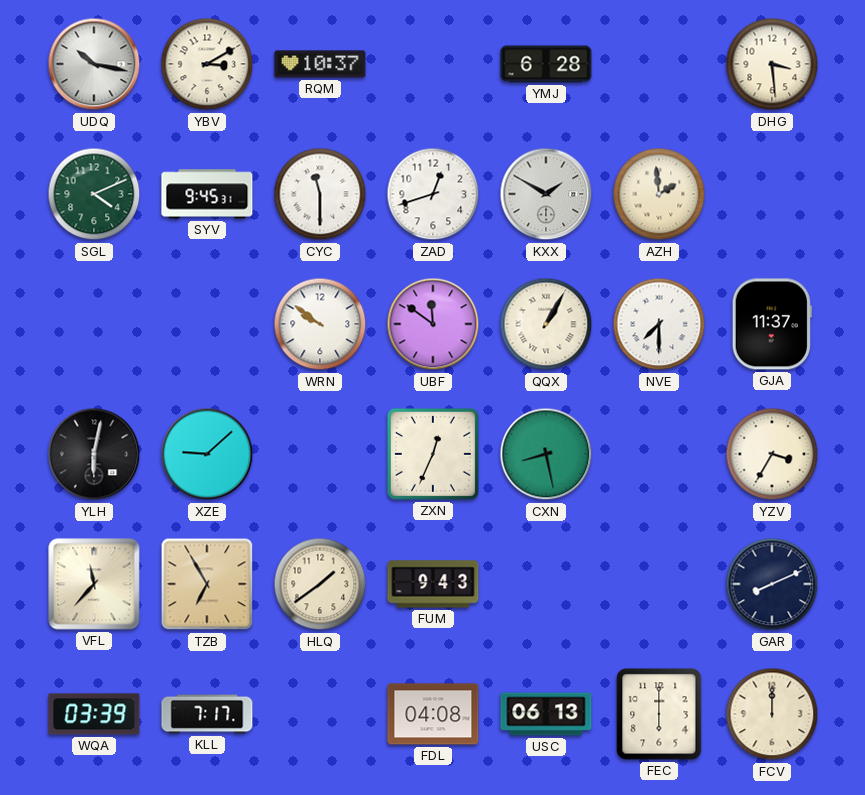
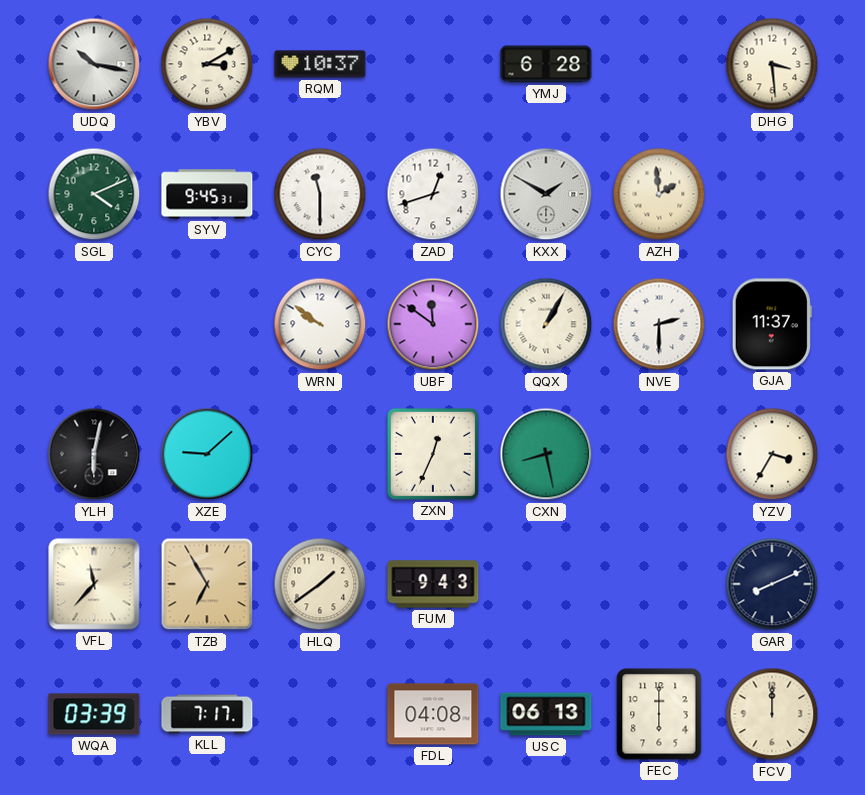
NVE: 7:30 -> 2:30
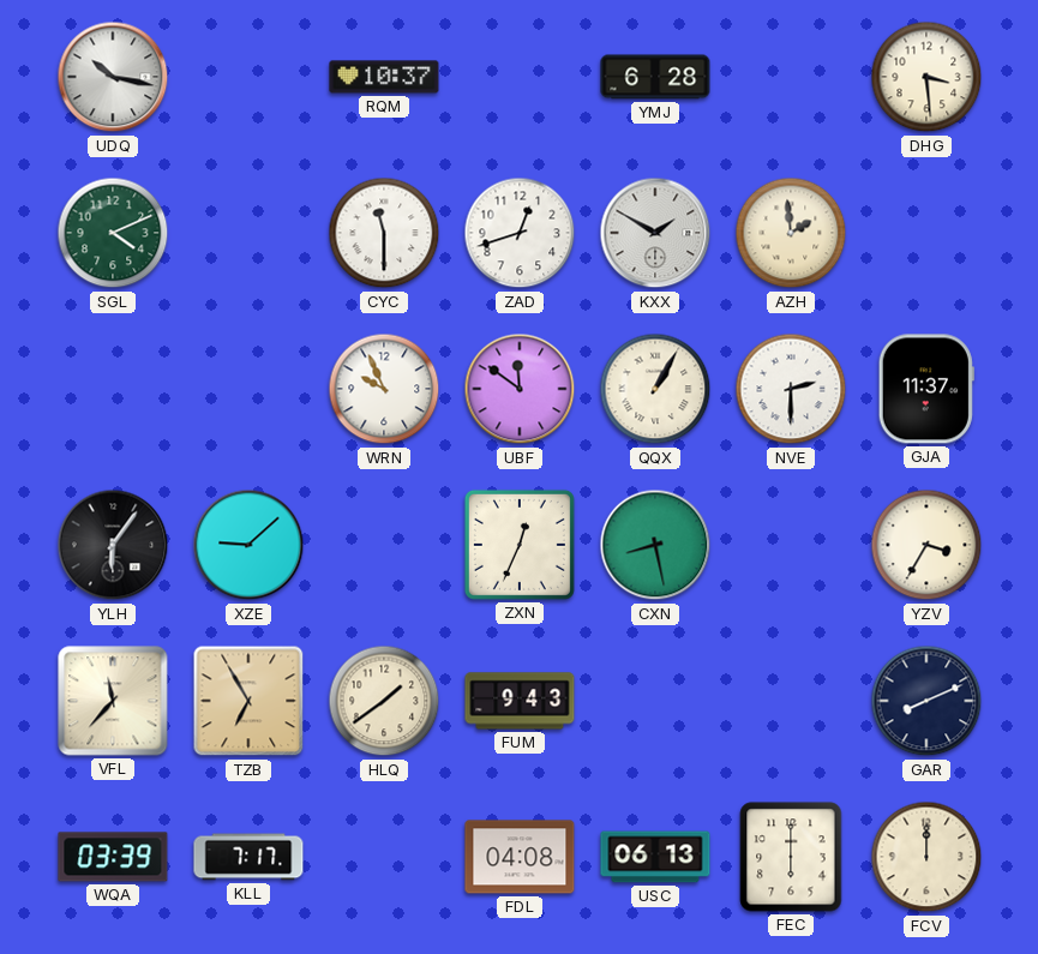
YBV: 3:10 -> none
SYV: 9:45 -> none
WRN: 9:51 -> 9:56
YLH: 6:02 -> 6:06
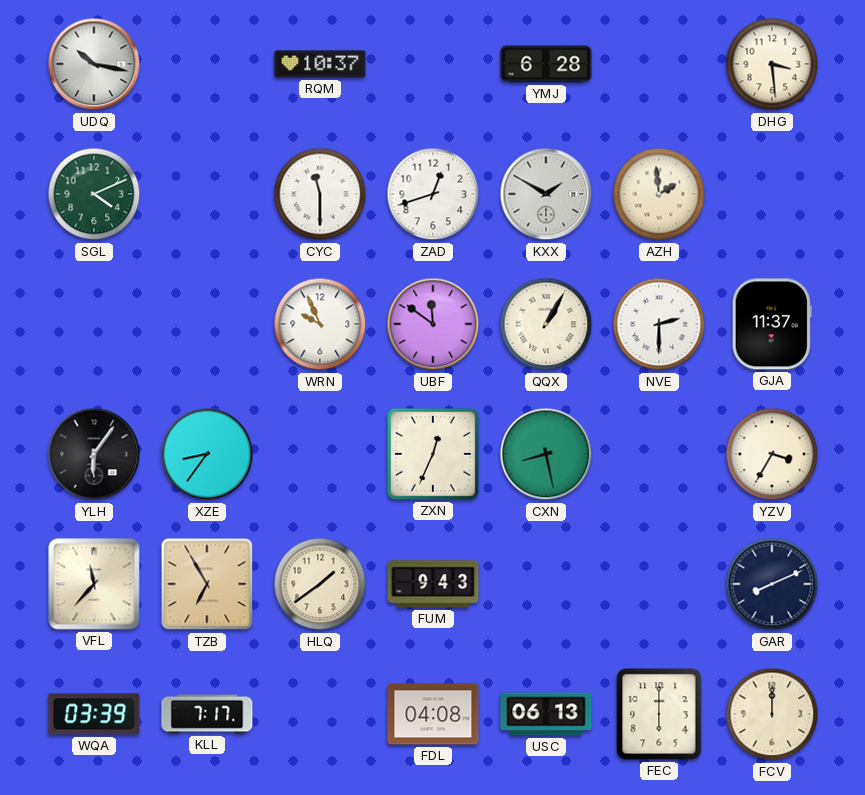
XZE: 9:08 -> 8:36
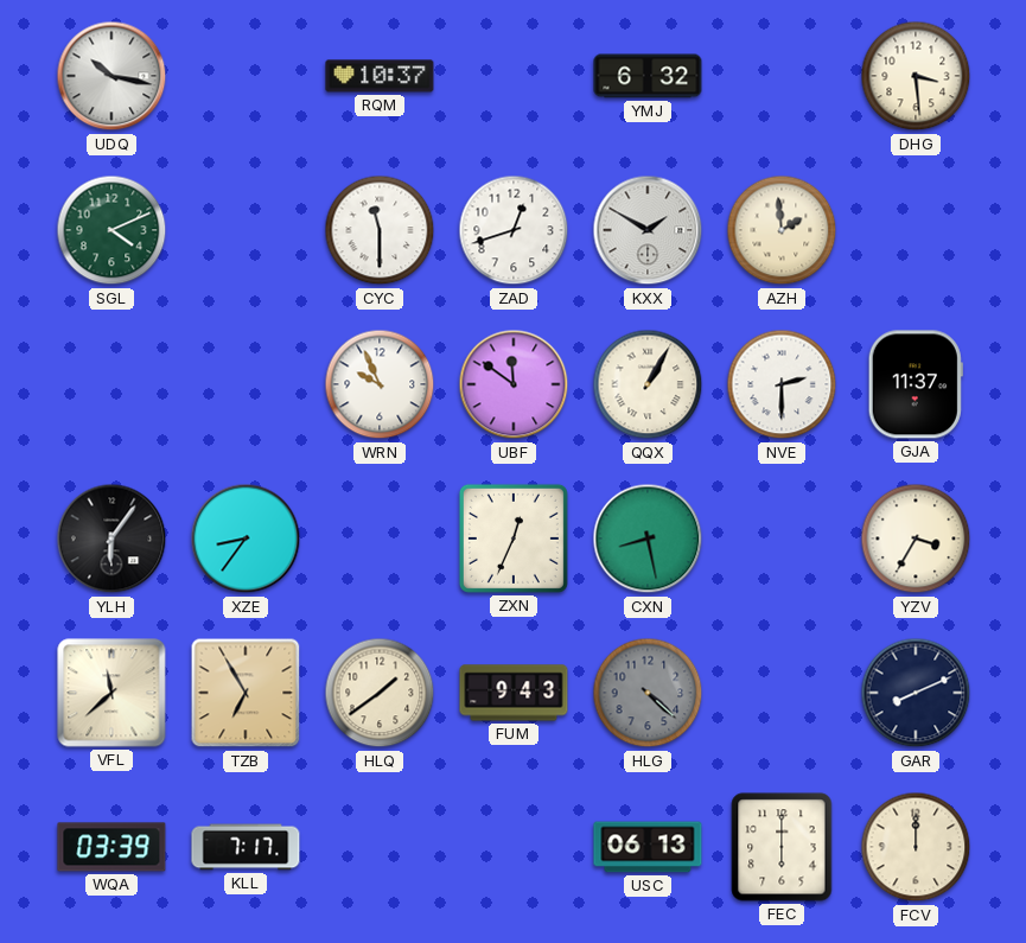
YMJ: 6:28 -> 6:32
VFL: 11:37 -> 11:38
HLG: none -> 4:22
FDL: 04:08 -> none
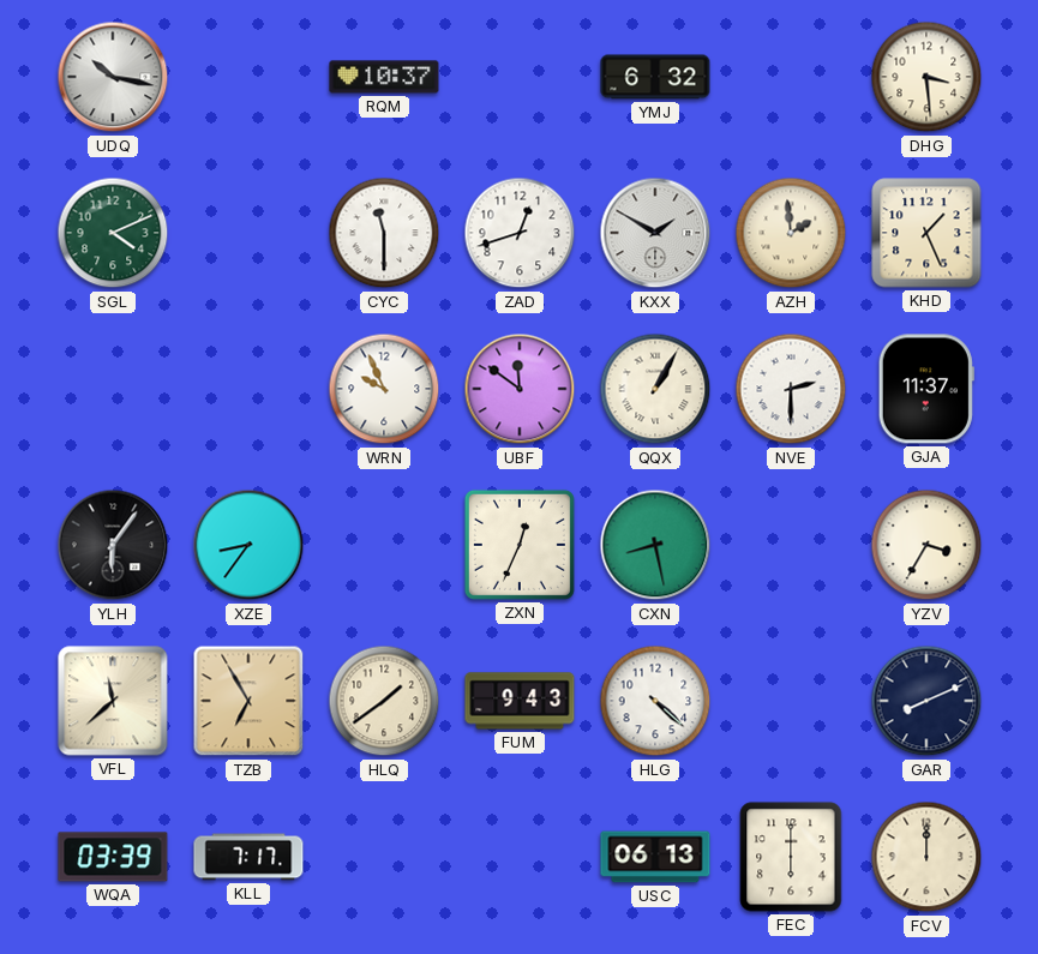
KHD: none -> 1:26
HLG dial: grey -> white
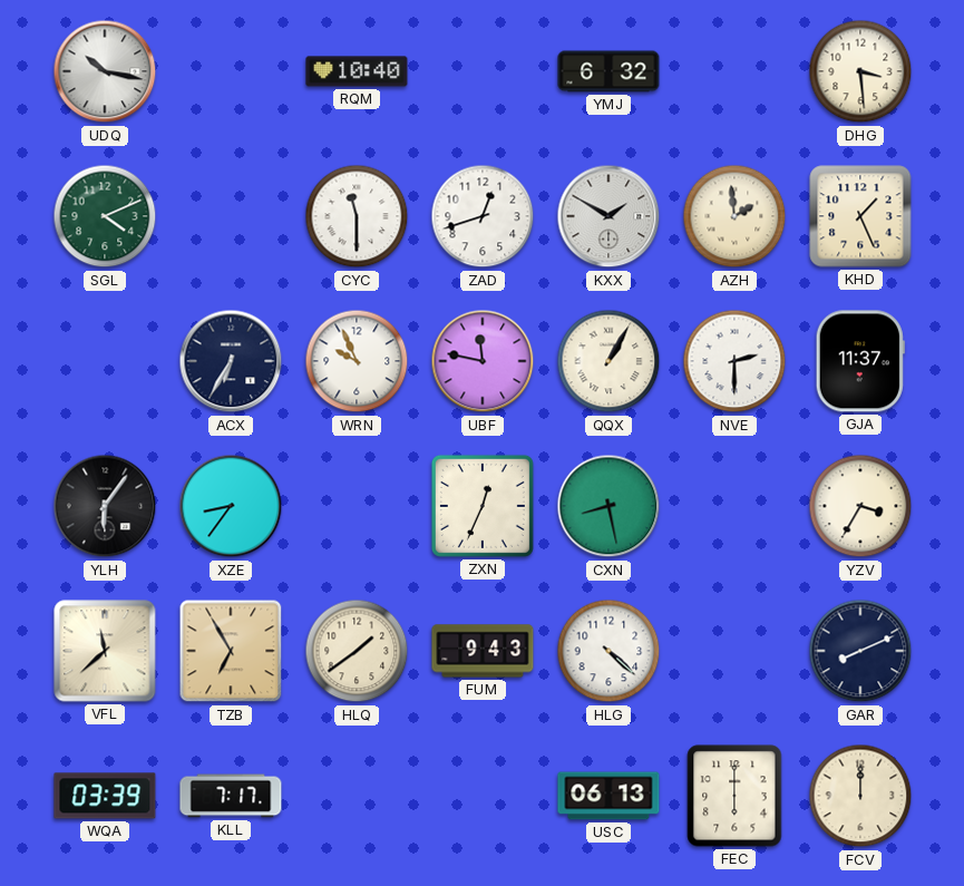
RQM: 10:37 -> 10:40
ACX: none -> 6:35
UBF: 11:51 -> 11:47
